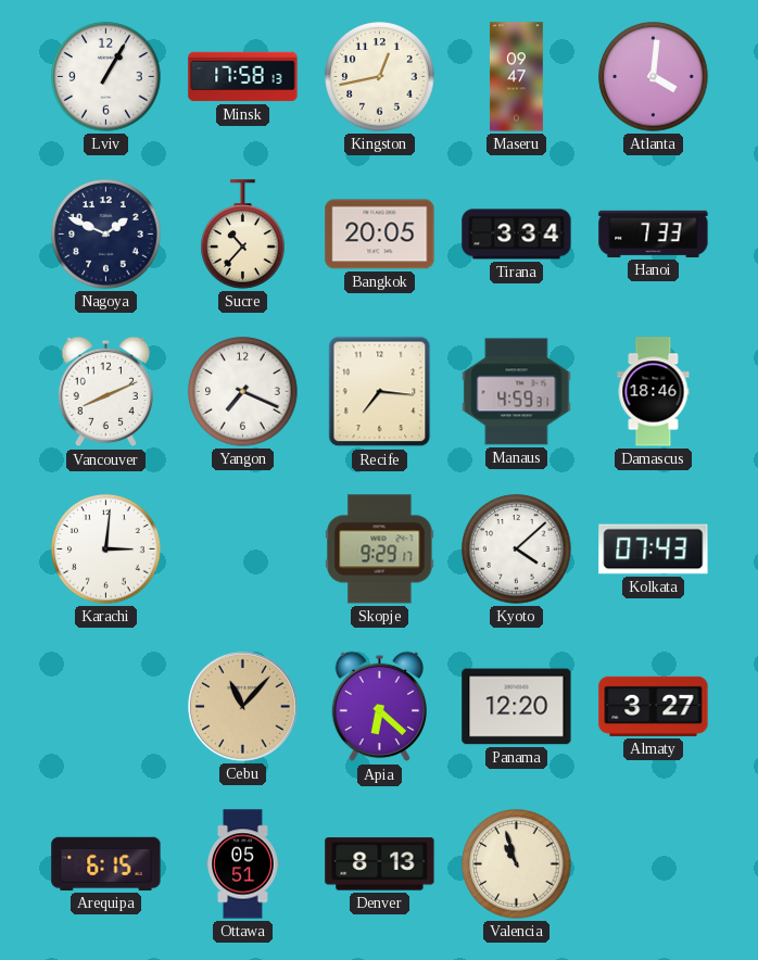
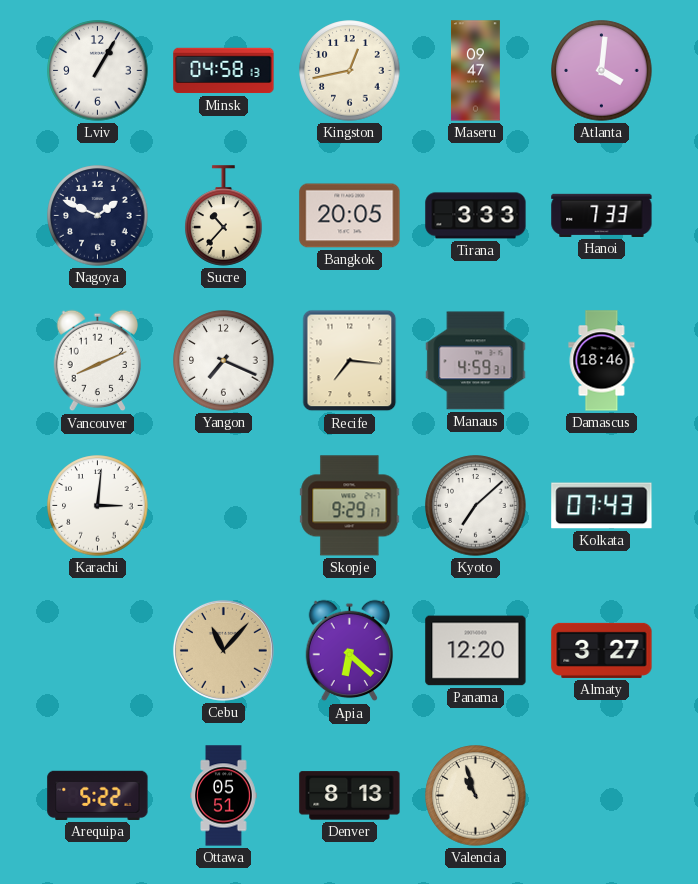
Minsk: 17:58 -> 04:58
Tirana: 3:34 -> 3:33
Kyoto: 4:08 -> 7:08
Arequipa: 6:15 -> 5:22
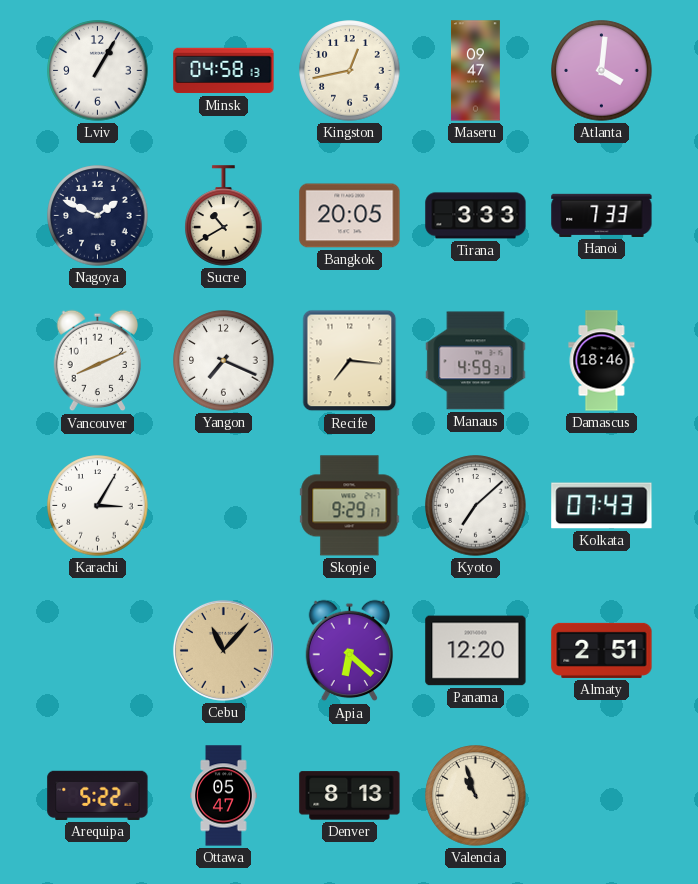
Sucre: 10:37 -> 10:40
Karachi: 3:01 -> 3:05
Almaty: 3:27 -> 2:51
Ottawa: 05:51 -> 05:47
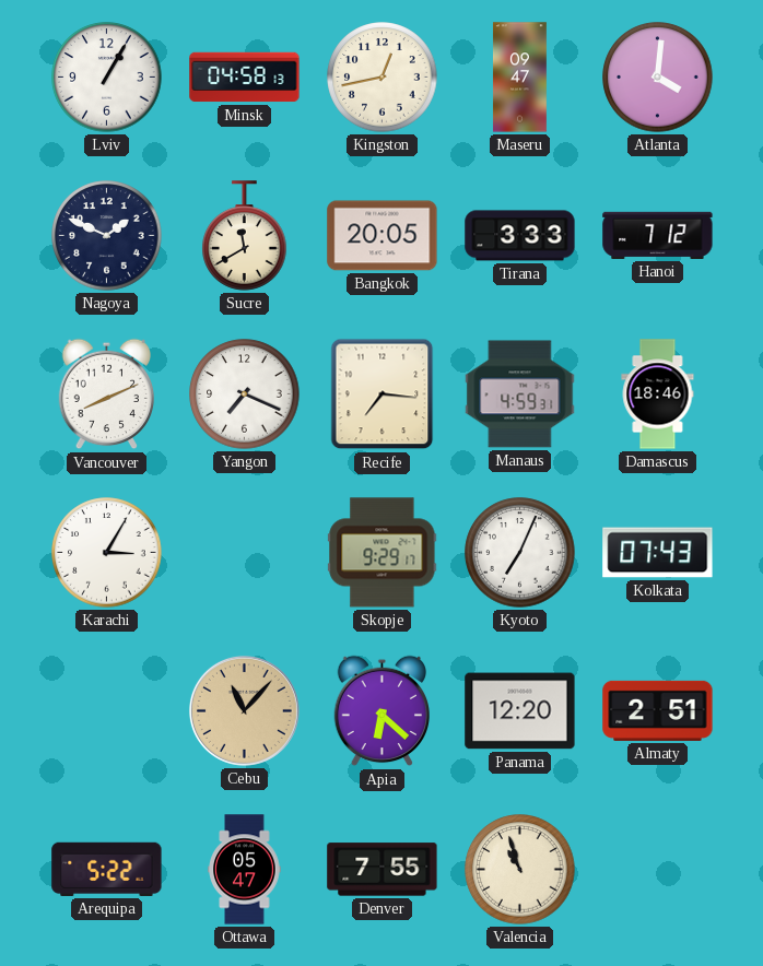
Sucre: 10:40 -> 11:40
Hanoi: 7:33 -> 7:12
Kyoto: 7:08 -> 7:04
Denver: 8:13 -> 7:55
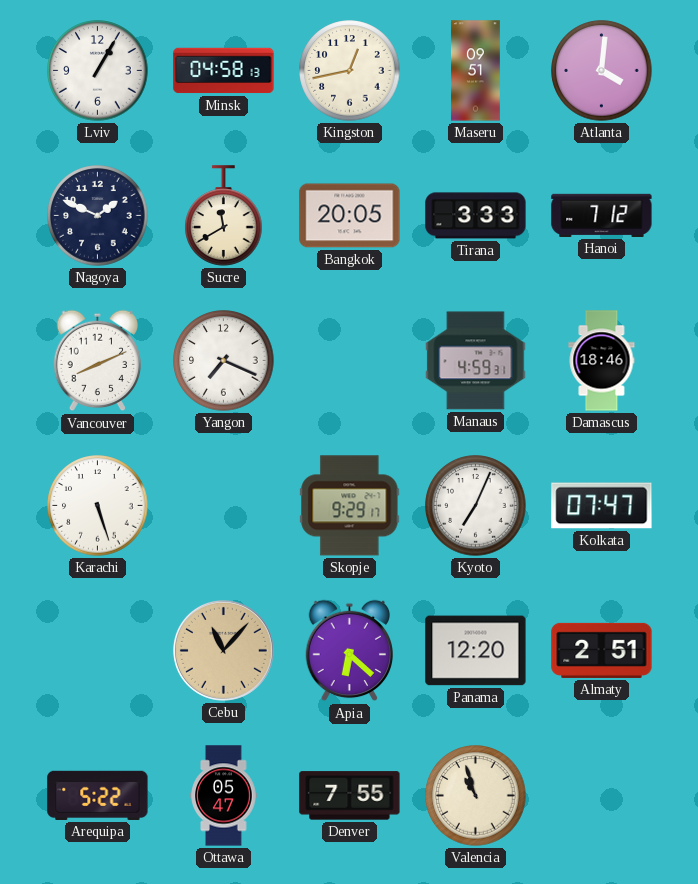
Maseru: 09:47 -> 09:51
Recife: 7:16 -> none
Karachi: 3:05 -> 5:27
Kolkata: 07:43 -> 07:47
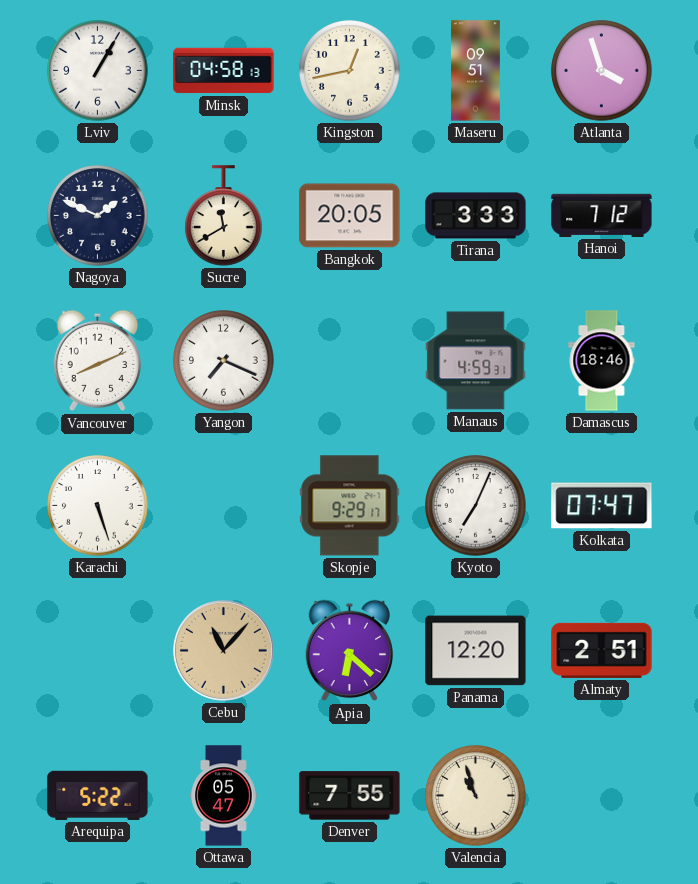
Atlanta: 4:01 -> 3:57
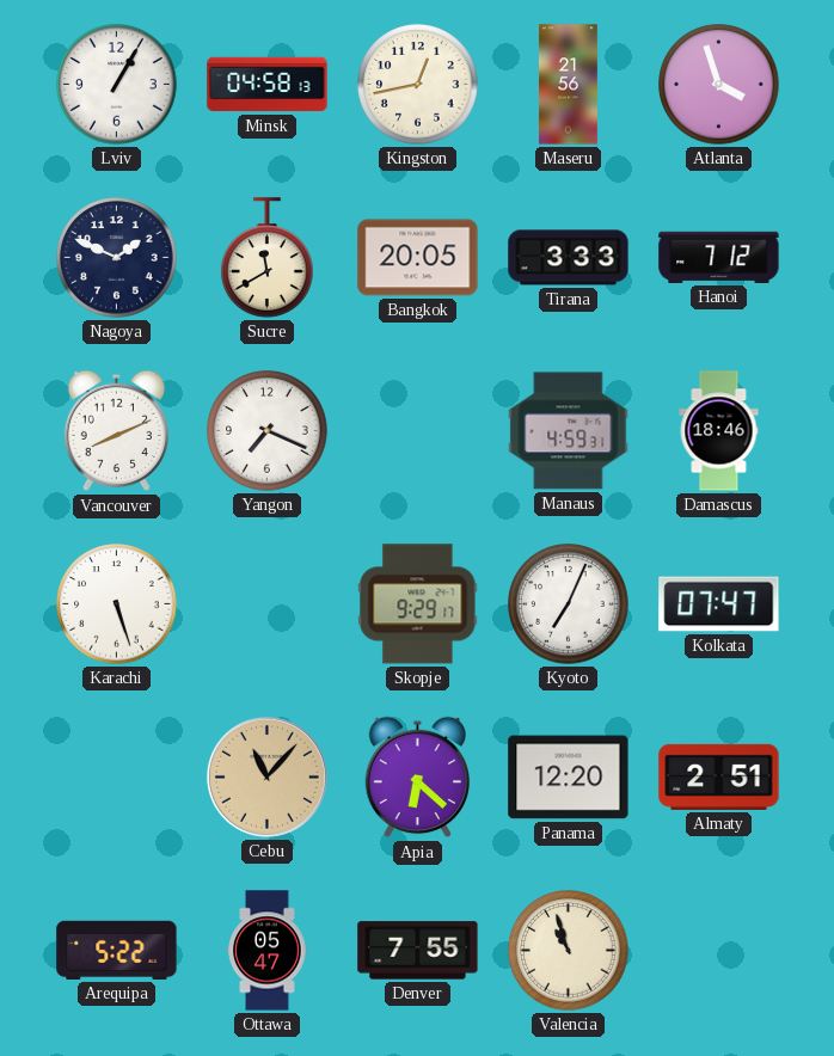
Maseru: 09:51 -> 21:56
